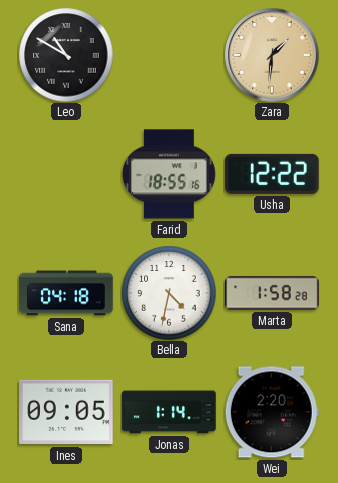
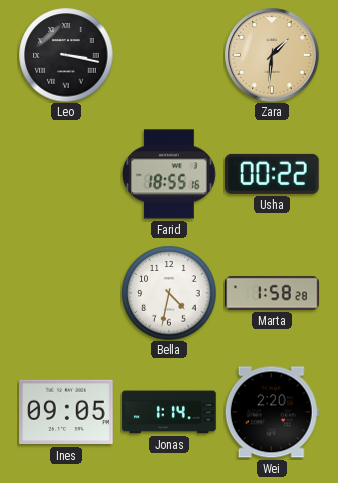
Leo: 10:50 -> 3:17
Usha: 12:22 -> 00:22
Sana: 04:18 -> none
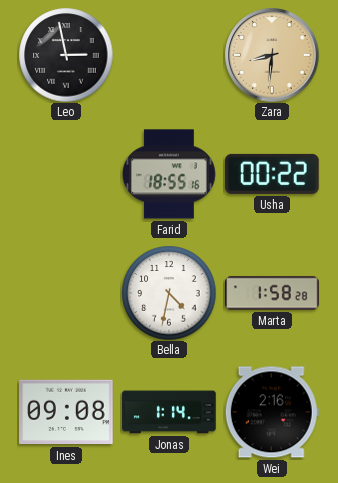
Leo: 3:17 -> 2:58
Zara: 1:31 -> 8:31
Ines: 09:05 -> 09:08
Wei: 2:20 -> 2:16
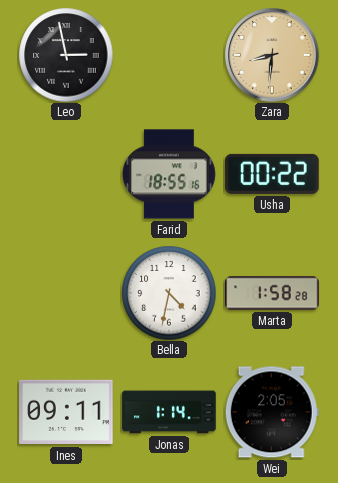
Ines: 09:08 -> 09:11
Wei: 2:16 -> 2:05
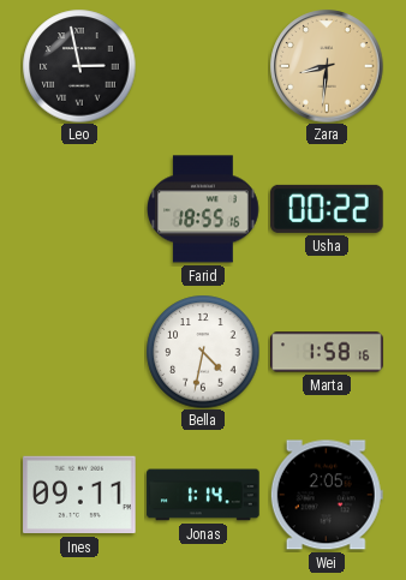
Marta: 1:58:28 -> 1:58:16
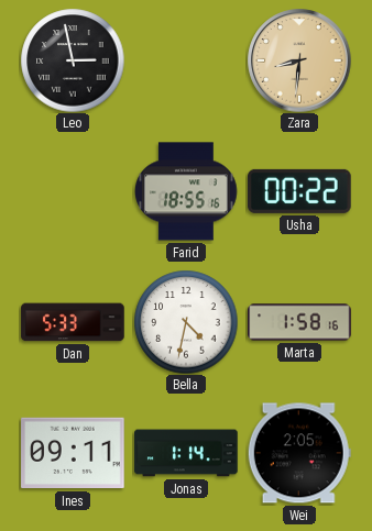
Dan: none -> 5:33
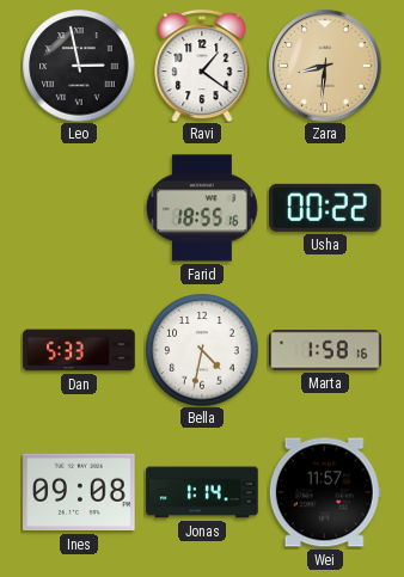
Ravi: none -> 1:21
Ines: 09:11 -> 09:08
Wei: 2:05 -> 11:57
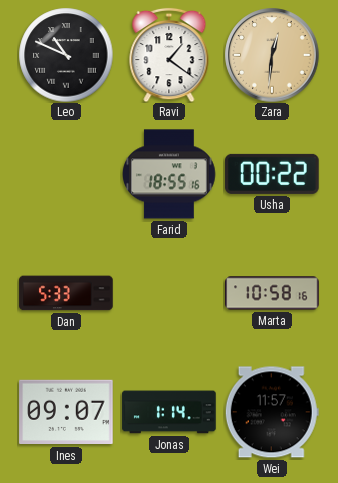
Leo: 2:58 -> 10:49
Zara: 8:31 -> 12:31
Bella: 4:32 -> none
Marta: 1:58 -> 10:58
Ines: 09:08 -> 09:07
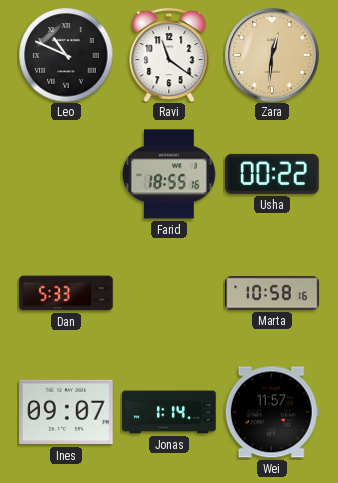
Ravi: 1:21 -> 11:21
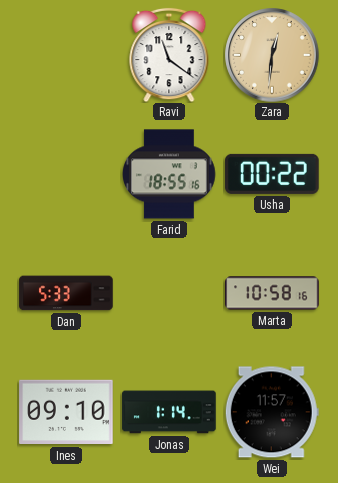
Leo: 10:49 -> none
Ines: 09:07 -> 09:10
